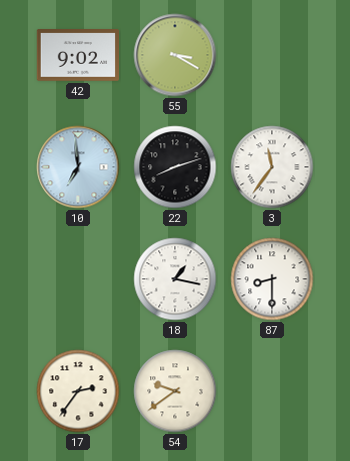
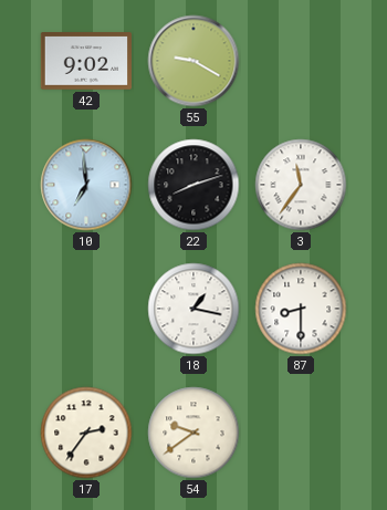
55: 3:20 -> 9:20
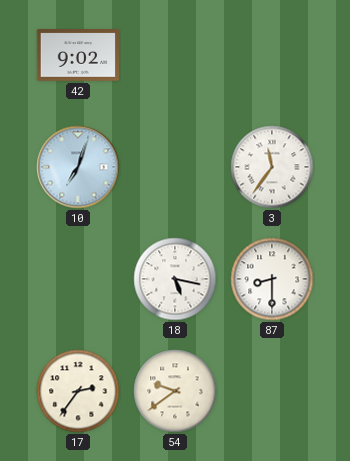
55: 9:20 -> none
10: 6:59 -> 7:03
22: 8:12 -> none
18: 1:17 -> 5:17
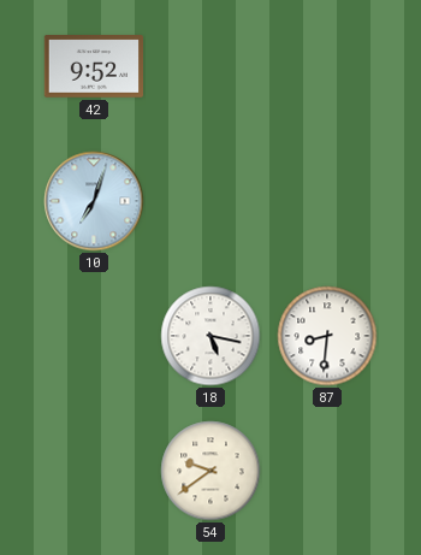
42: 9:02 -> 9:52
3: 11:36 -> none
87: 8:30 -> 8:31
17: 2:36 -> none
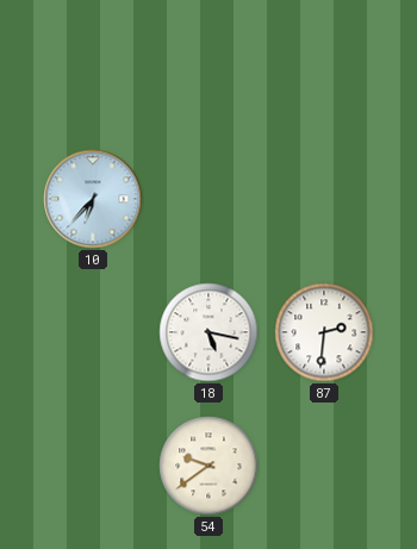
42: 9:52 -> none
10: 7:03 -> 6:37
87: 8:31 -> 2:31
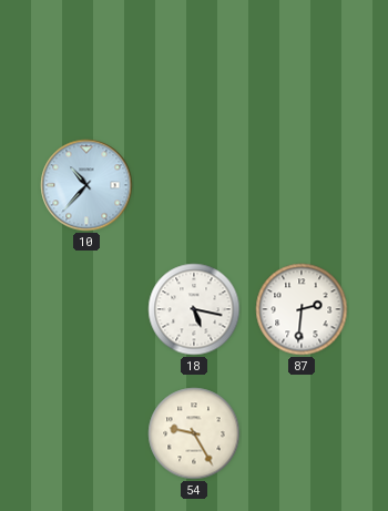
10: 6:37 -> 10:37
54: 9:39 -> 9:25
